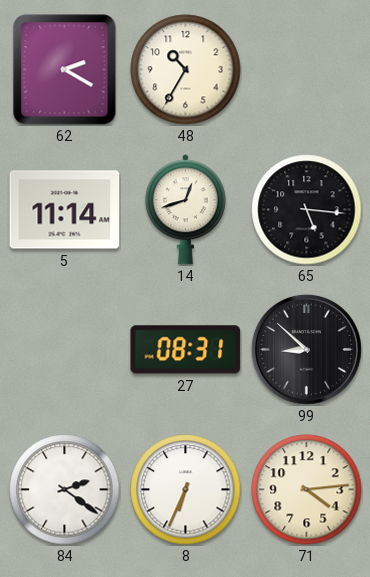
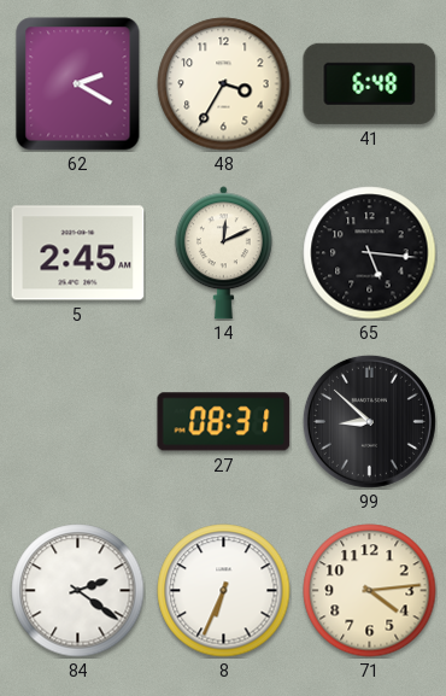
48: 10:35 -> 3:35
41: none -> 6:48
5: 11:14 -> 2:45
14: 12:42 -> 12:11
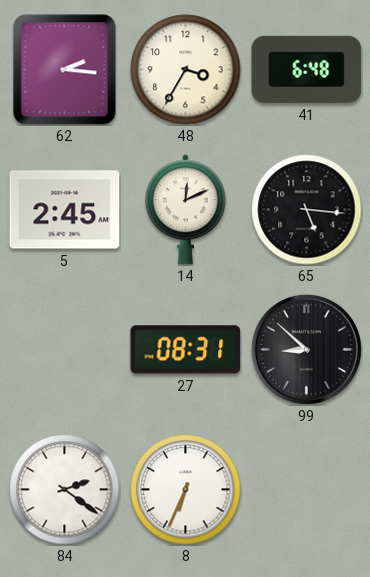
62: 2:20 -> 2:16
71: 4:14 -> none
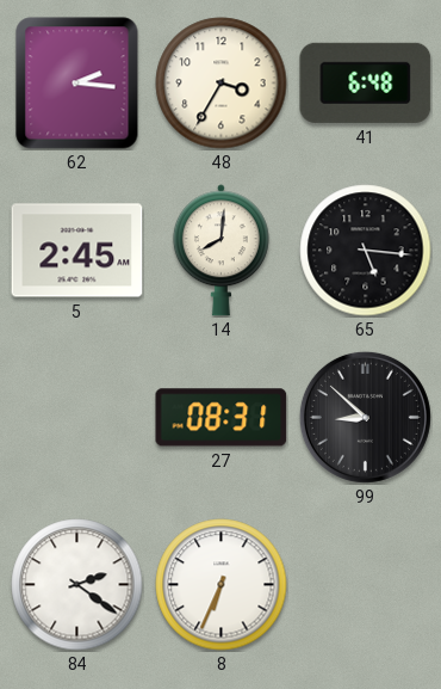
14: 12:11 -> 8:01
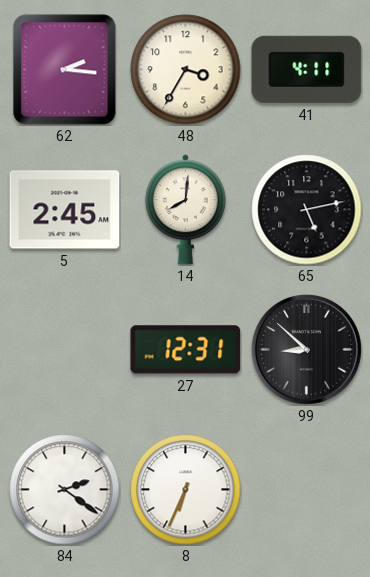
41: 6:48 -> 4:11
65: 5:16 -> 5:13
27: 08:31 -> 12:31
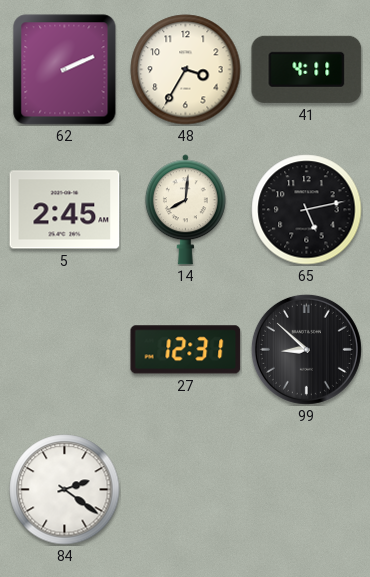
62: 2:16 -> 2:11
8: 6:34 -> none
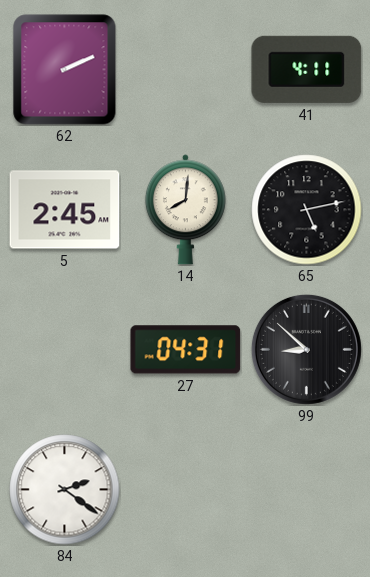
48: 3:35 -> none
27: 12:31 -> 04:31
